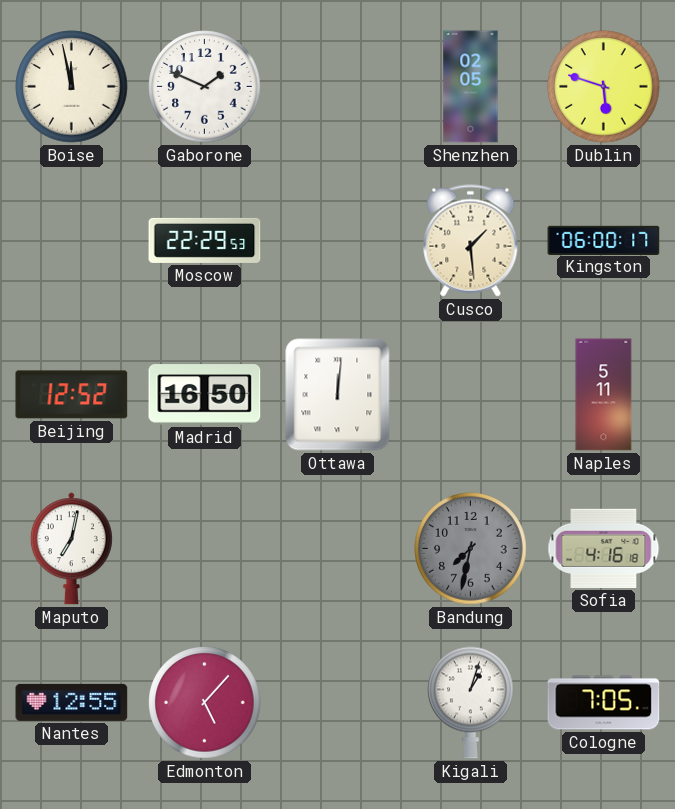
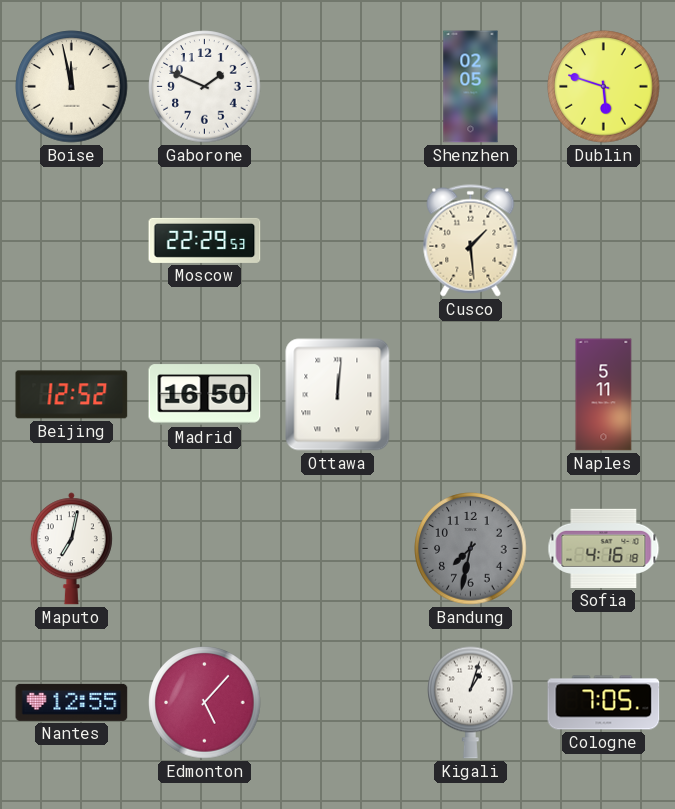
Kingston: 06:00 -> none
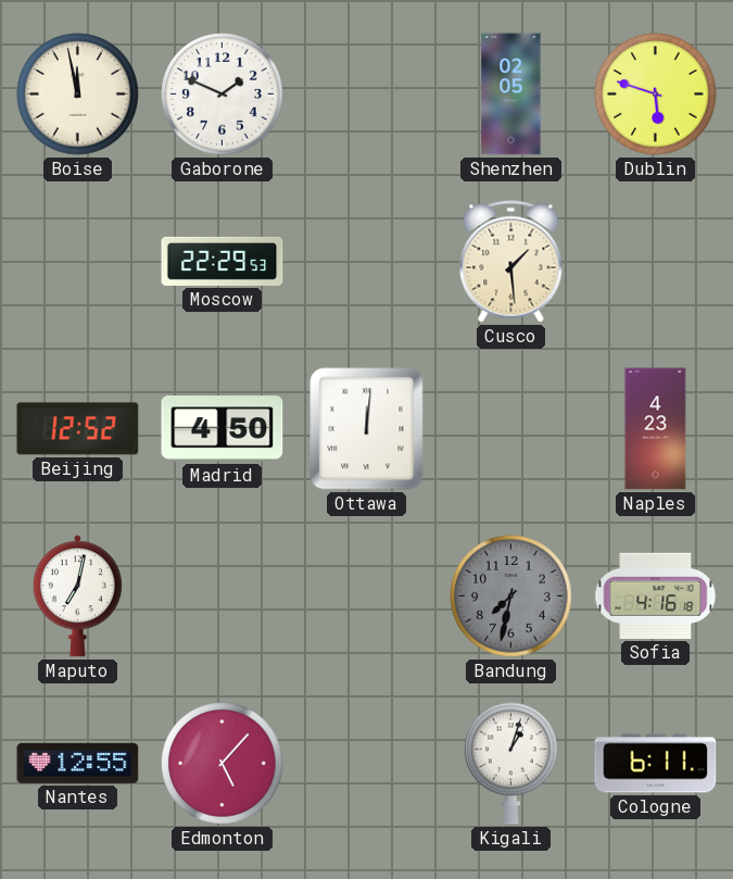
Madrid: 16:50 -> 4:50
Naples: 5:11 -> 4:23
Cologne: 7:05 -> 6:11
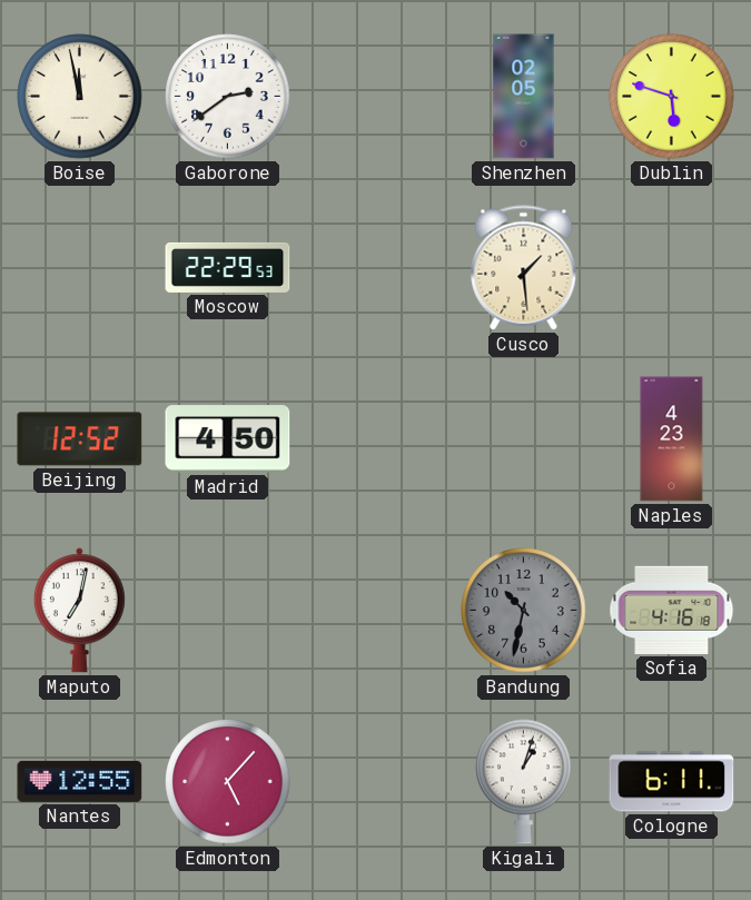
Gaborone: 1:49 -> 2:39
Ottawa: 12:01 -> none
Bandung: 7:32 -> 10:32
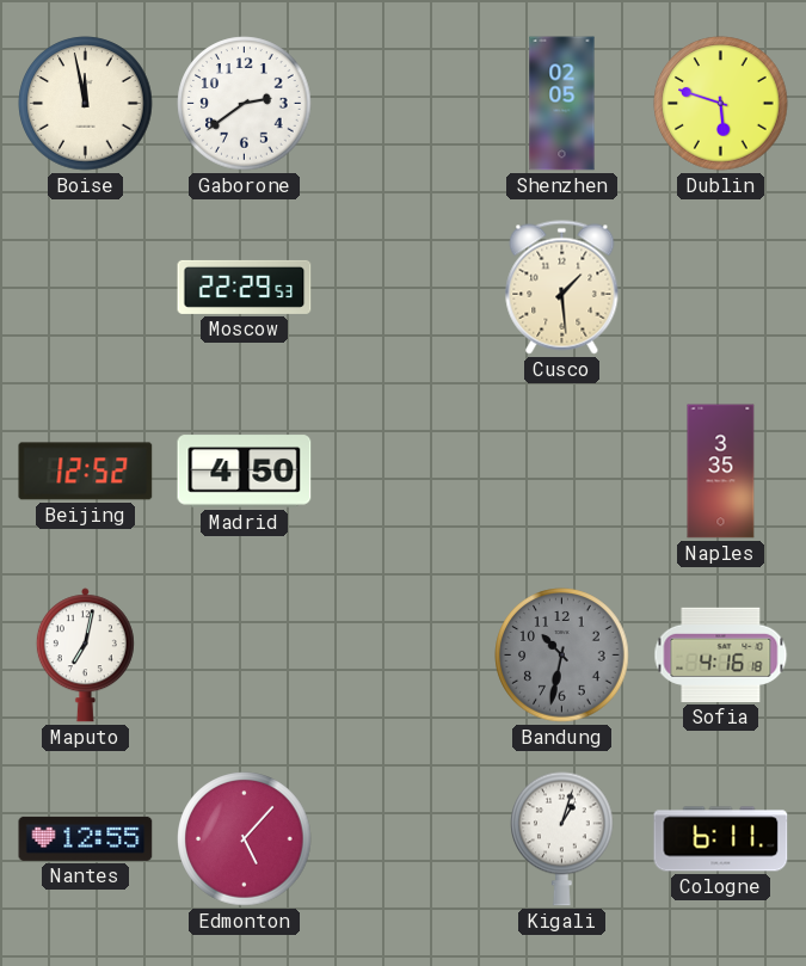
Naples: 4:23 -> 3:35
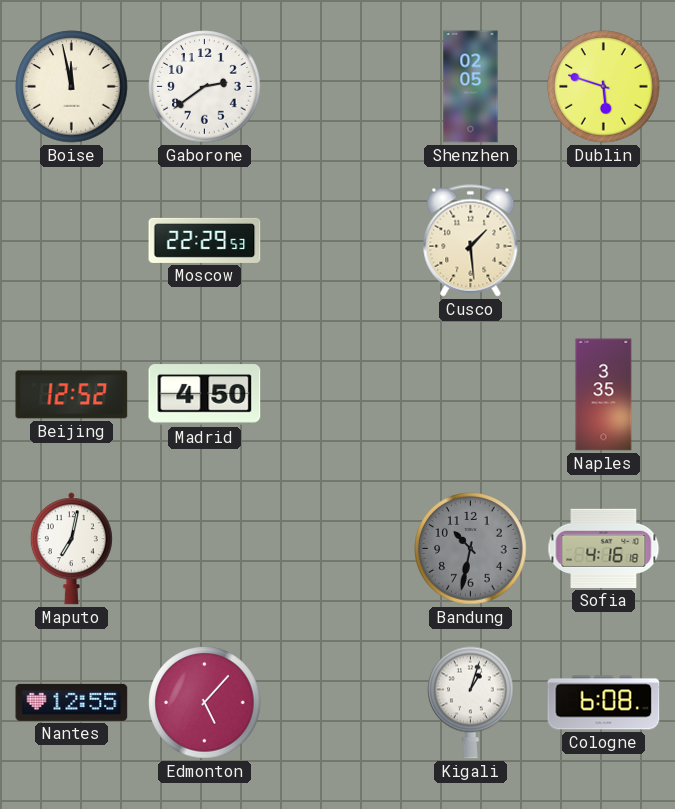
Cologne: 6:11 -> 6:08
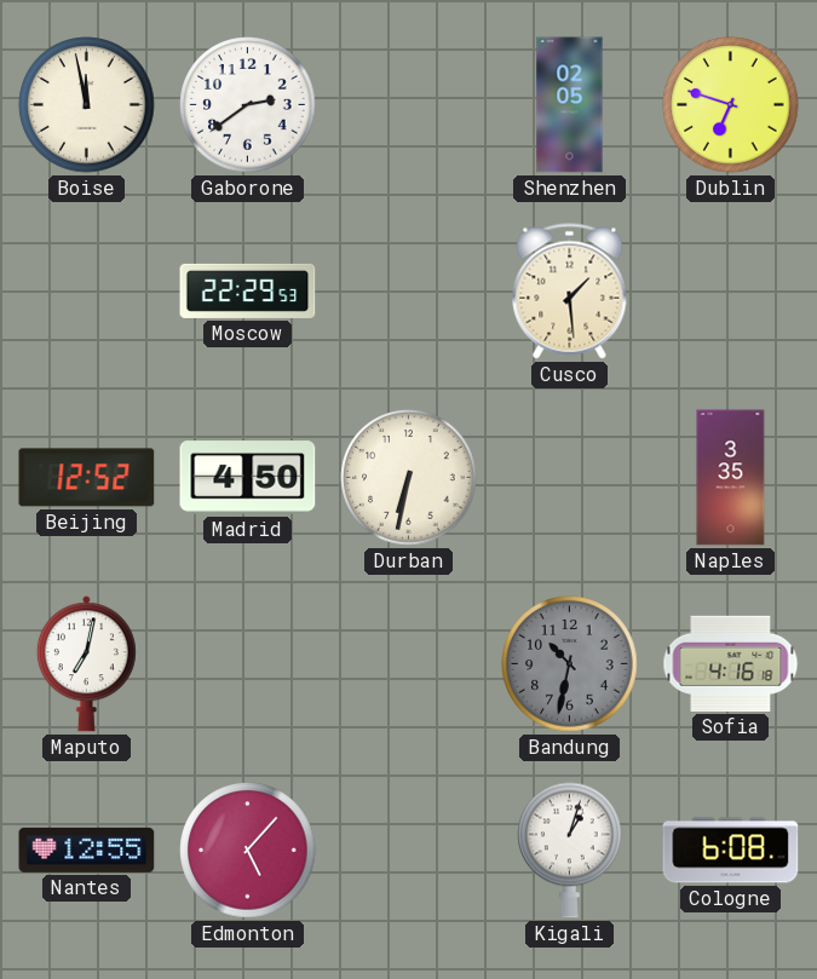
Dublin: 5:48 -> 6:48
Durban: none -> 6:32
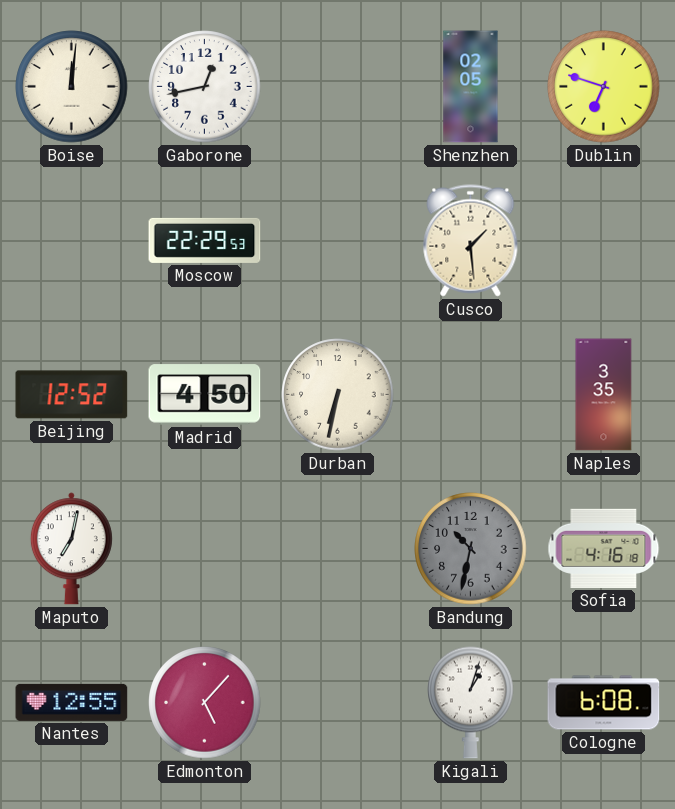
Boise: 11:58 -> 12:01
Gaborone: 2:39 -> 12:43
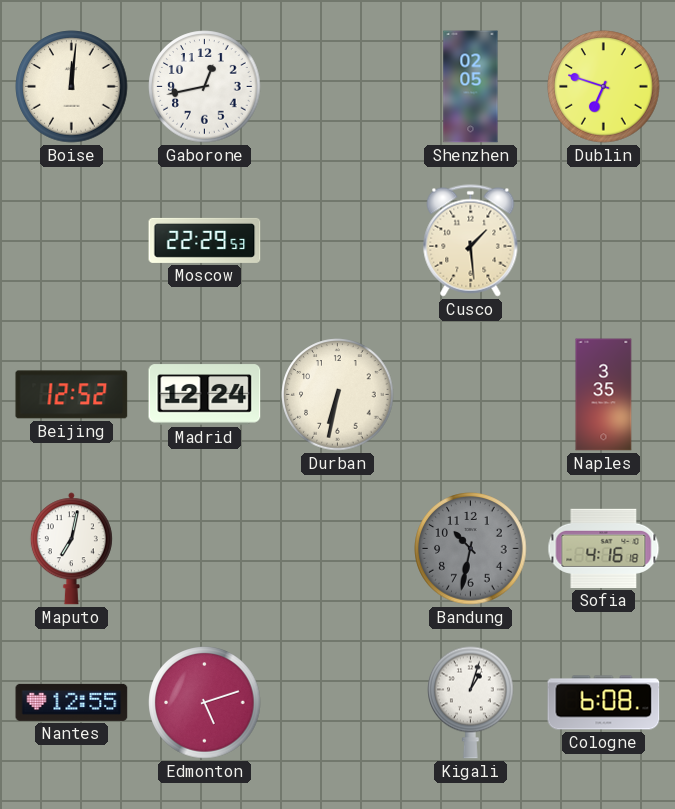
Madrid: 4:50 -> 12:24
Edmonton: 5:07 -> 5:12
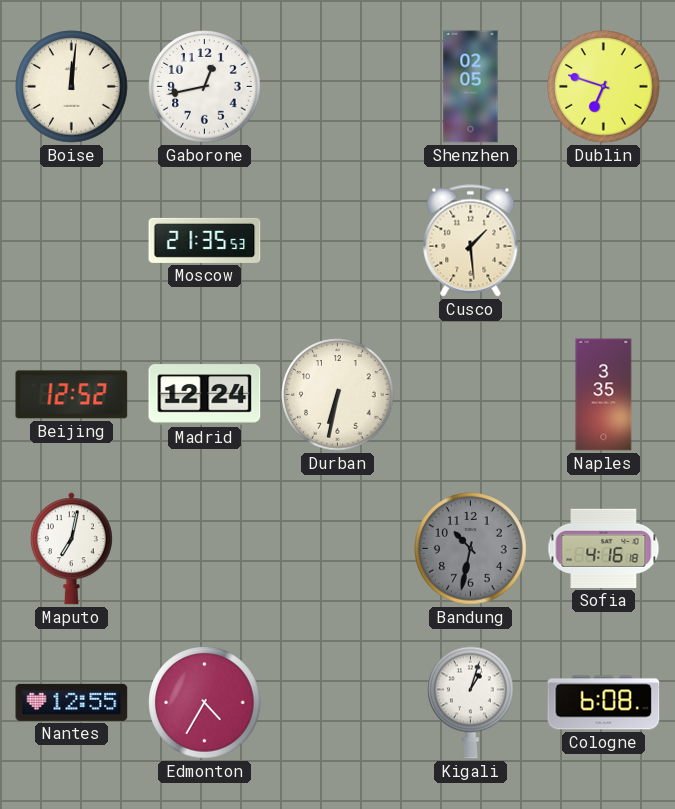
Moscow: 22:29 -> 21:35
Edmonton: 5:12 -> 4:35
